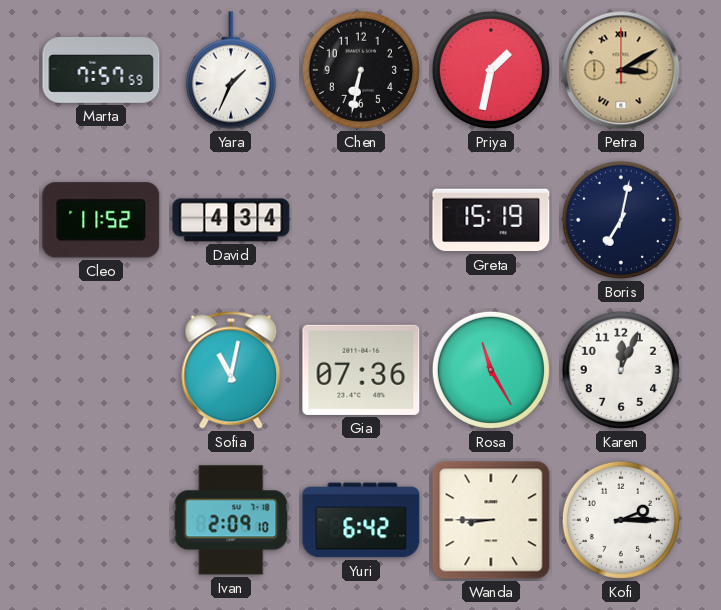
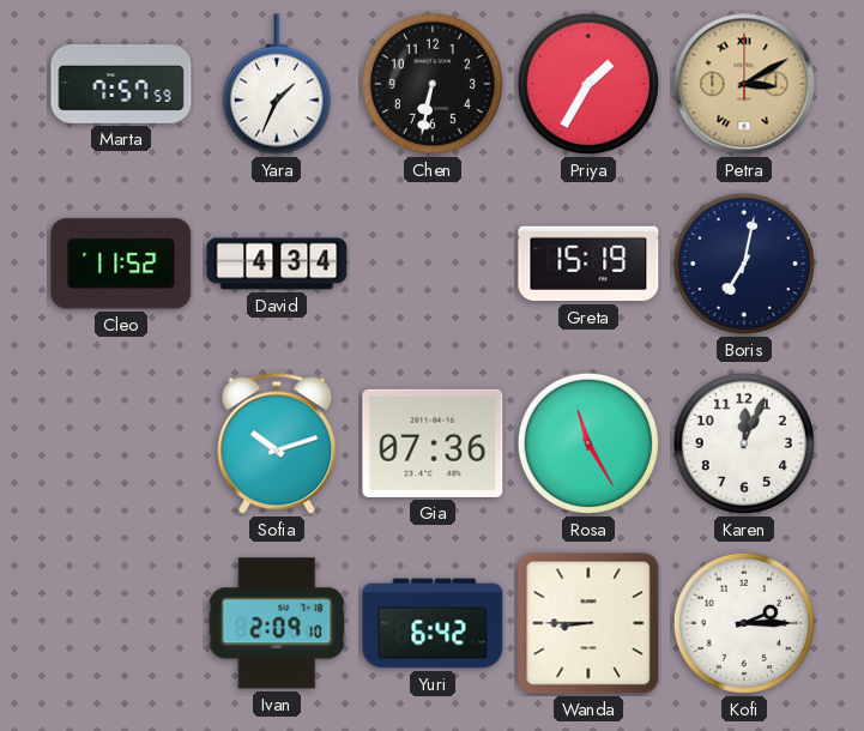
Priya: 1:32 -> 1:35
Sofia: 11:02 -> 10:12
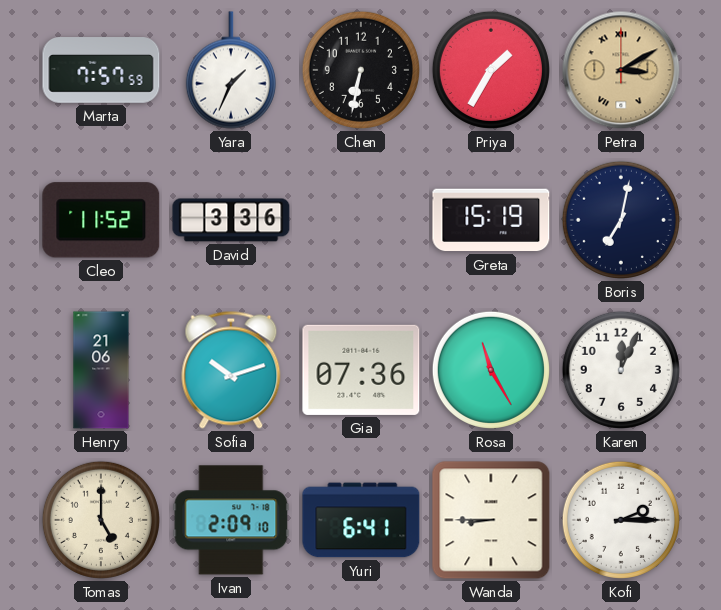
David: 4:34 -> 3:36
Henry: none -> 21:06
Tomas: none -> 5:00
Yuri: 6:42 -> 6:41
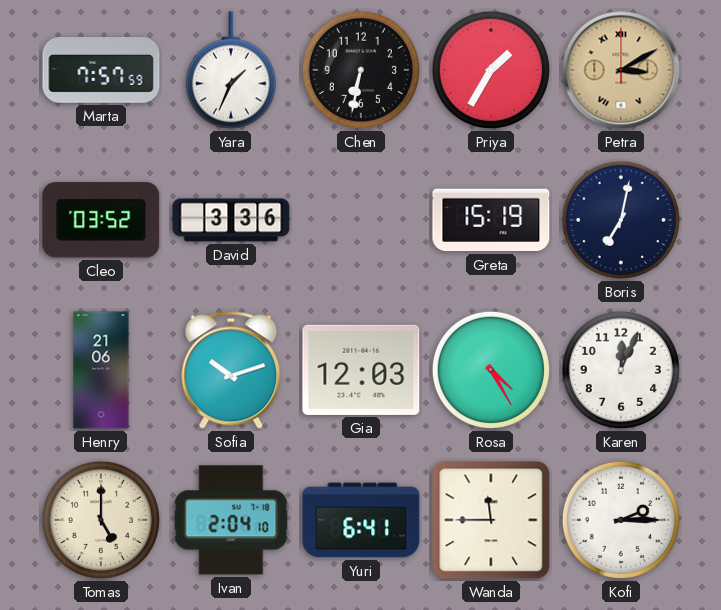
Cleo: 11:52 -> 03:52
Gia: 07:36 -> 12:03
Rosa: 11:25 -> 4:25
Ivan: 2:09 -> 2:04
Wanda: 8:45 -> 11:45
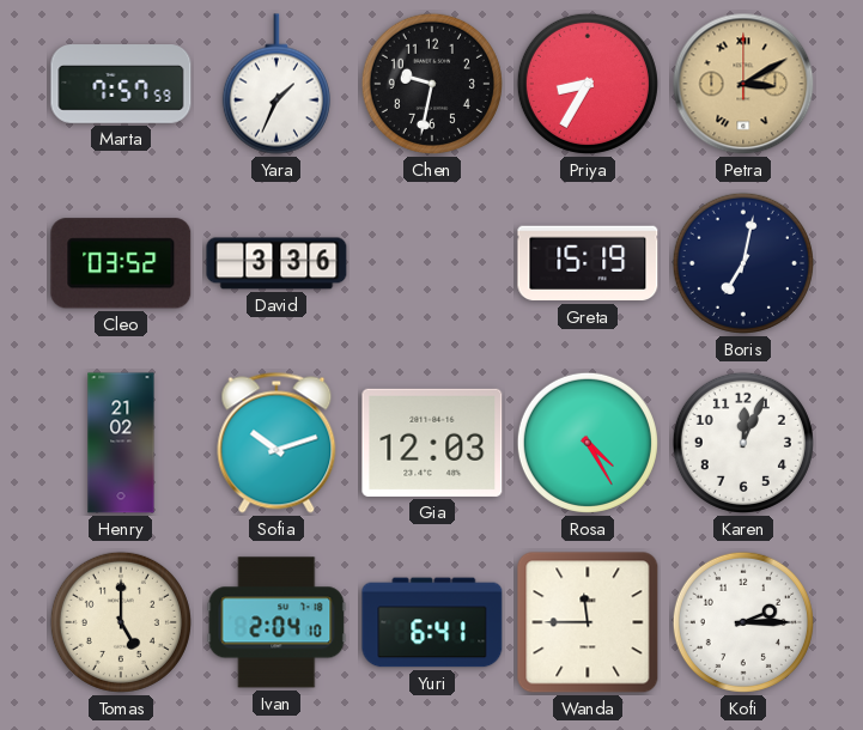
Chen: 6:32 -> 9:32
Priya: 1:35 -> 8:35
Henry: 21:06 -> 21:02
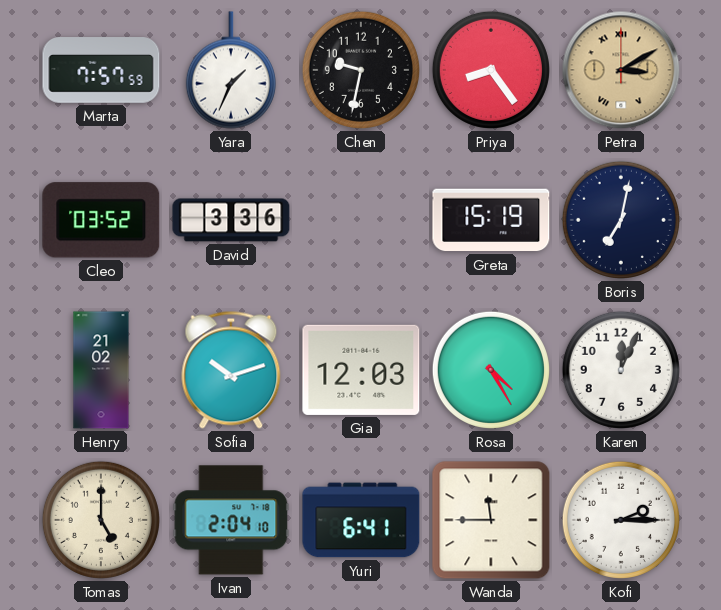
Priya: 8:35 -> 8:24
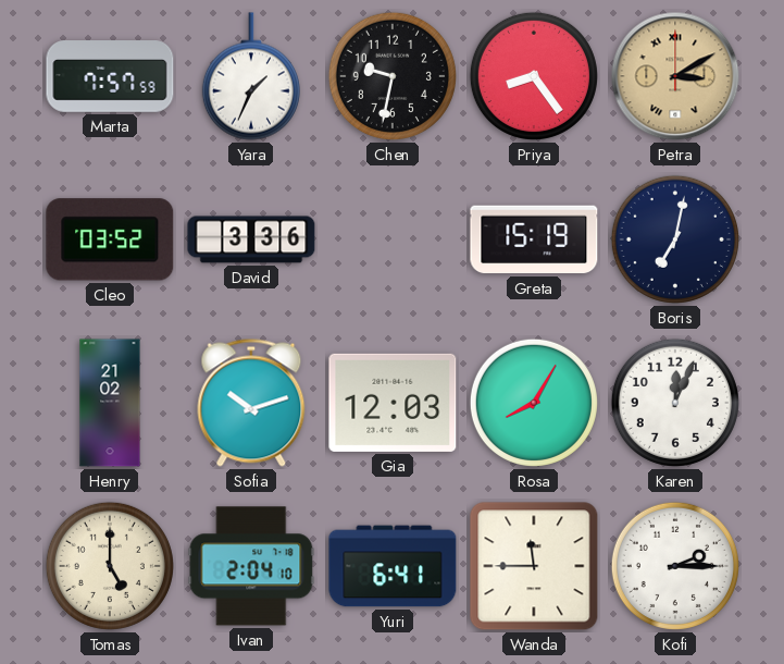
Rosa: 4:25 -> 8:05
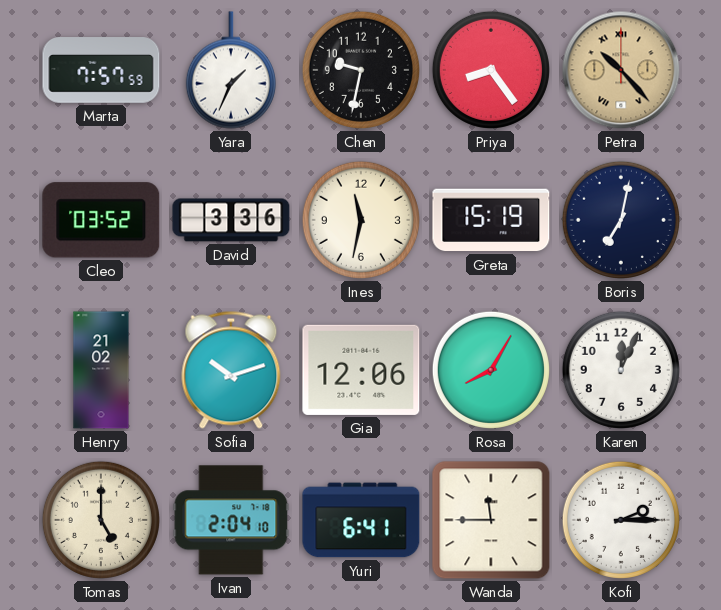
Petra: 3:10 -> 10:23
Ines: none -> 11:32
Gia: 12:03 -> 12:06
